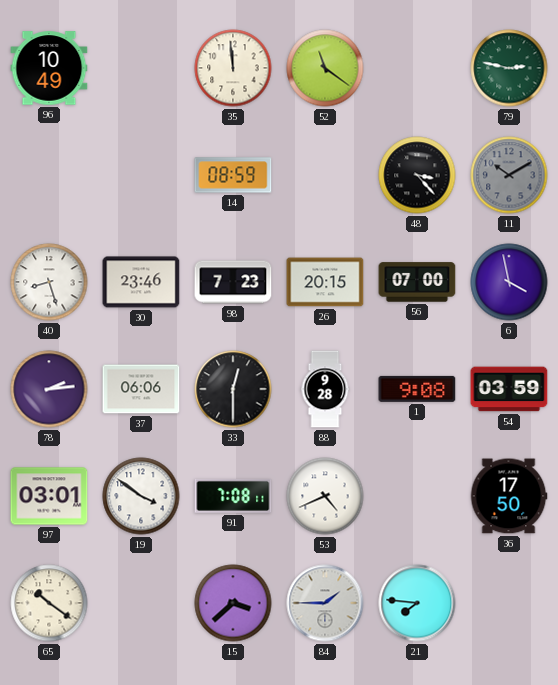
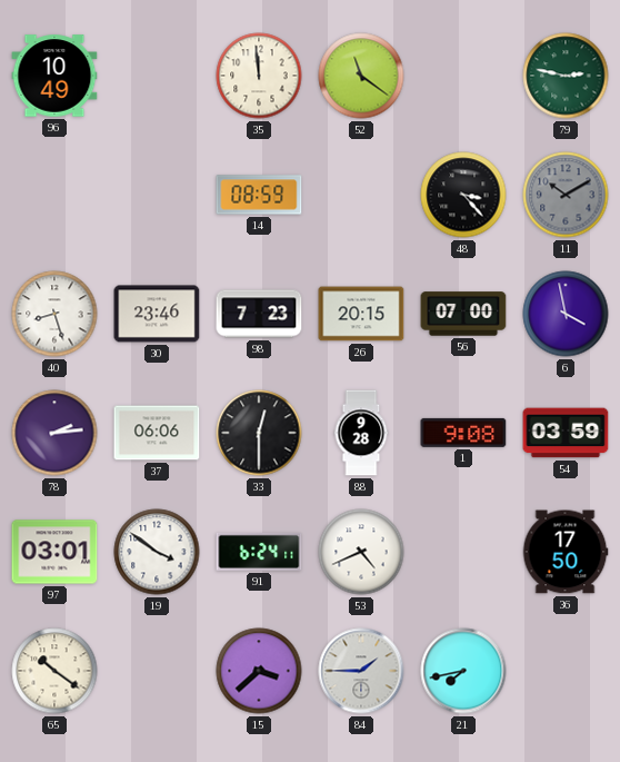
91: 7:08 -> 6:24
21: 7:46 -> 7:43
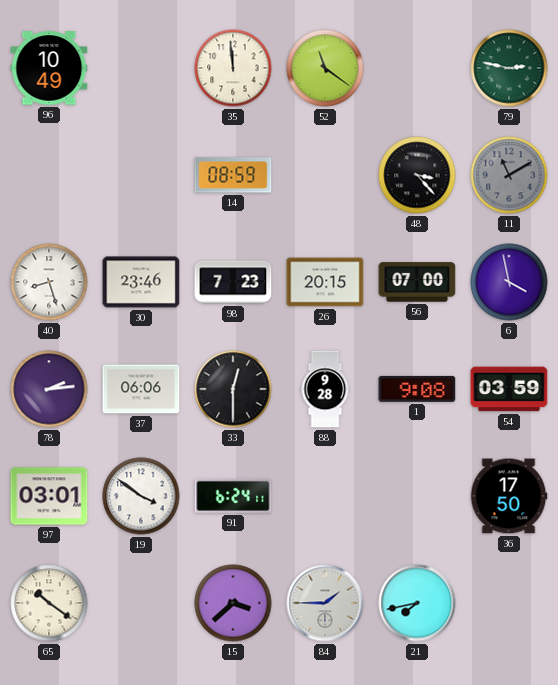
11: 10:10 -> 11:10
53: 4:41 -> none
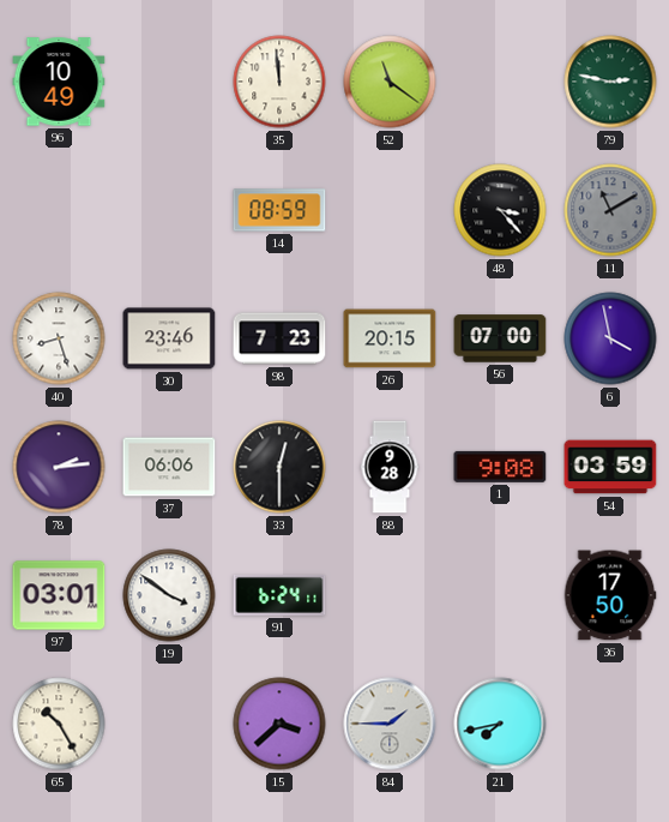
65: 10:21 -> 10:25
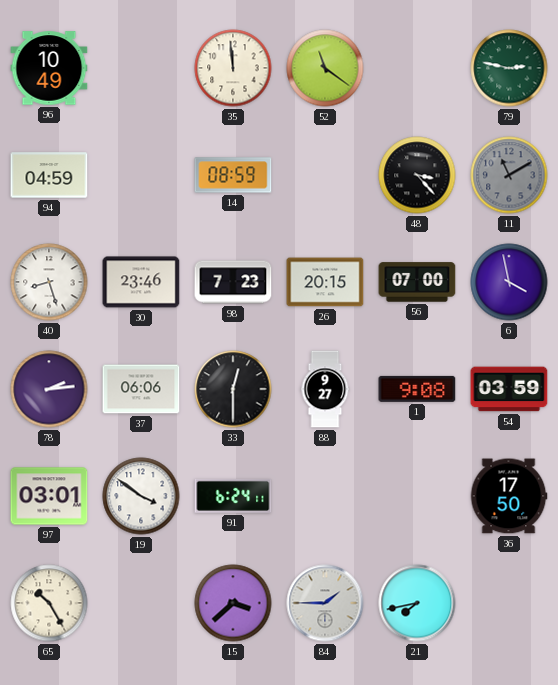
94: none -> 04:59
88: 9:28 -> 9:27
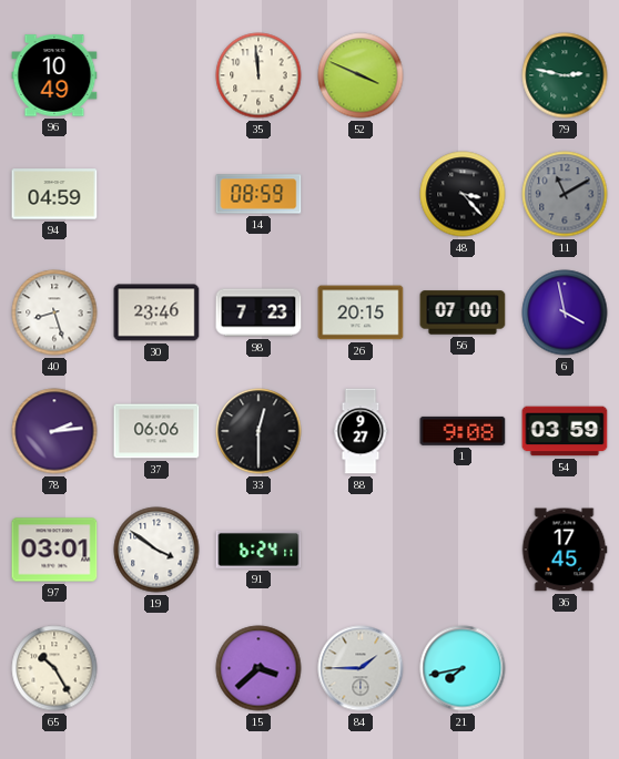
52: 11:21 -> 3:49
36: 17:50 -> 17:45
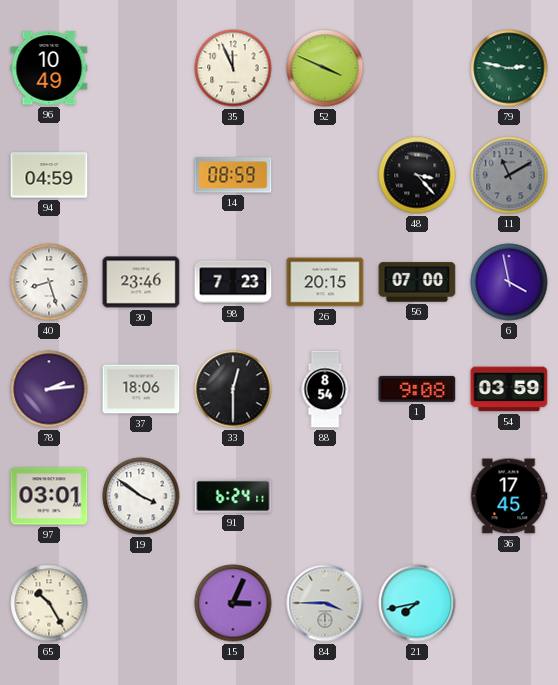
35: 11:59 -> 11:56
37: 06:06 -> 18:06
88: 9:27 -> 8:54
15: 3:38 -> 3:04
84: 1:45 -> 3:45
